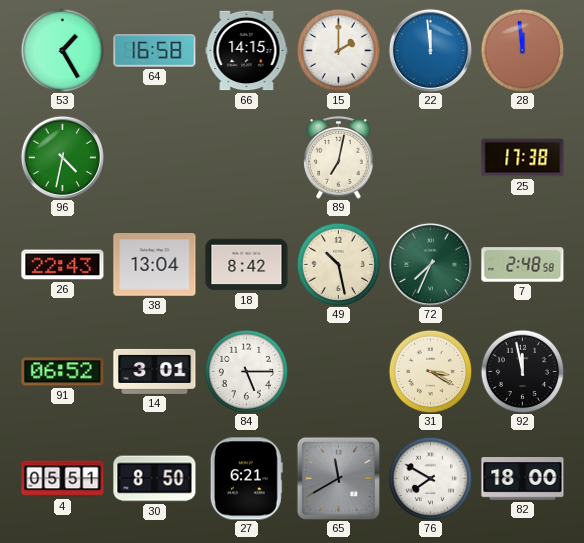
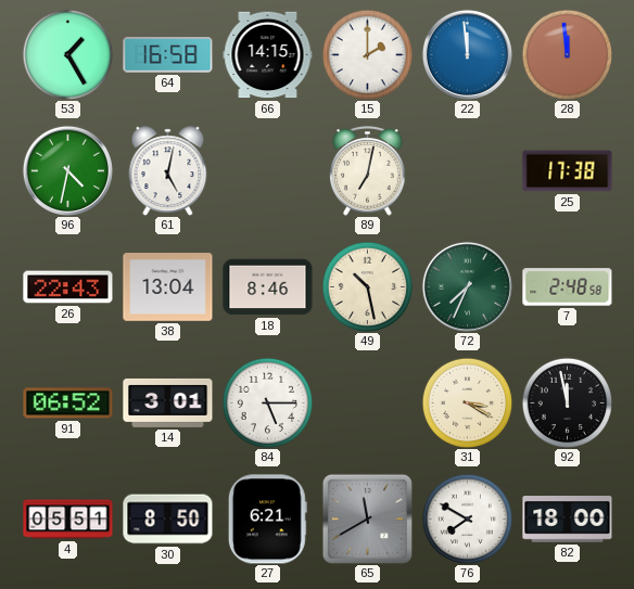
61: none -> 5:02
18: 8:42 -> 8:46
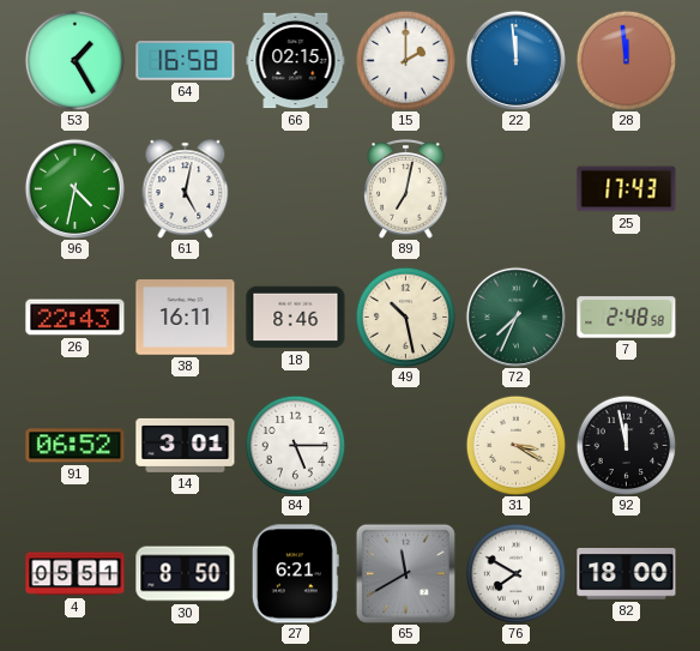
66: 14:15 -> 02:15
25: 17:38 -> 17:43
38: 13:04 -> 16:11
